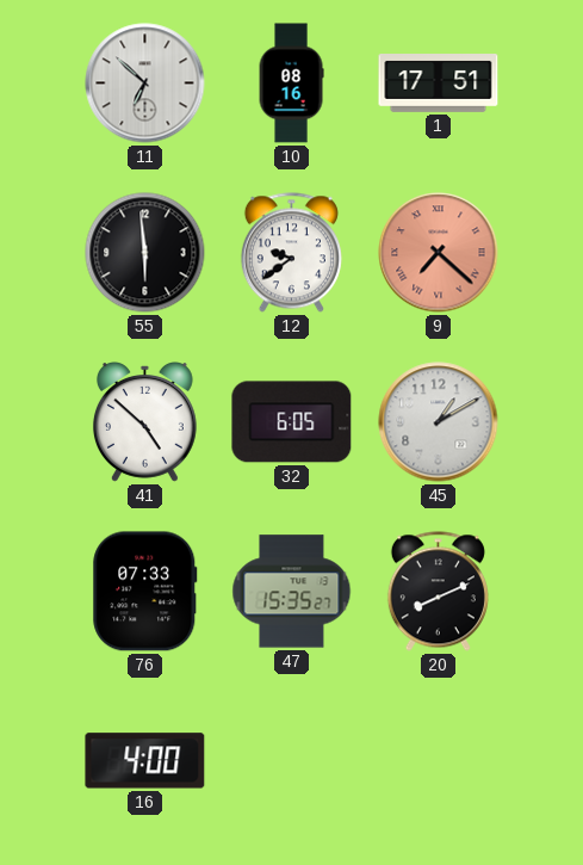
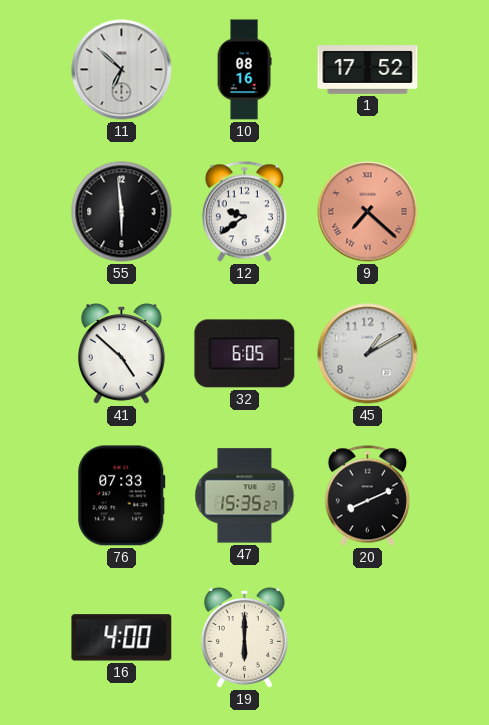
1: 17:51 -> 17:52
19: none -> 6:00
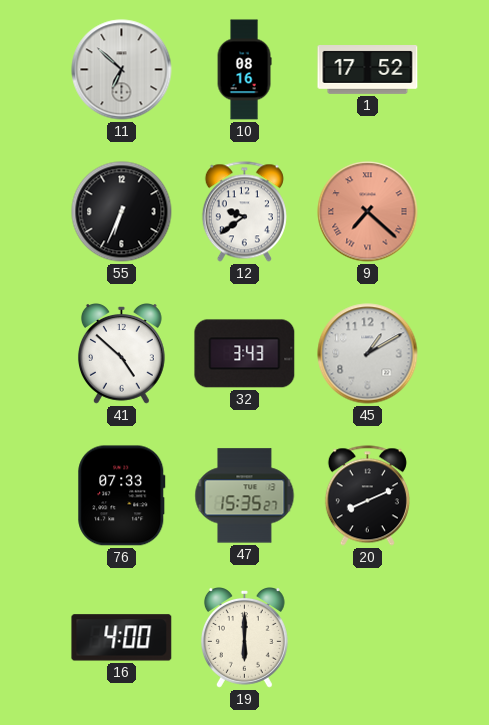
55: 5:59 -> 6:34
32: 6:05 -> 3:43
